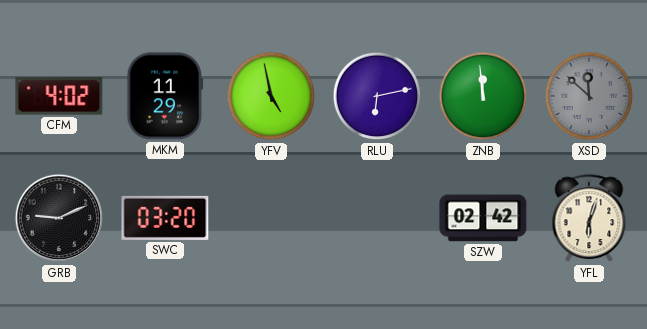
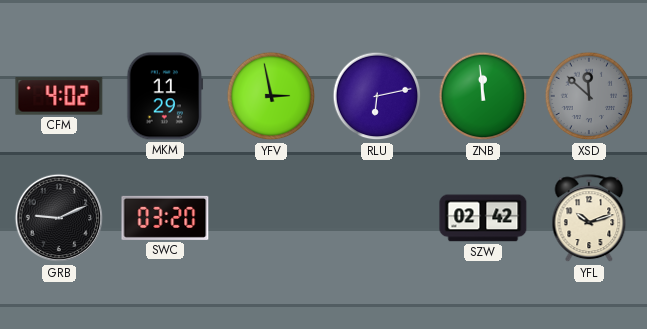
YFV: 4:58 -> 2:58
YFL: 6:03 -> 10:12
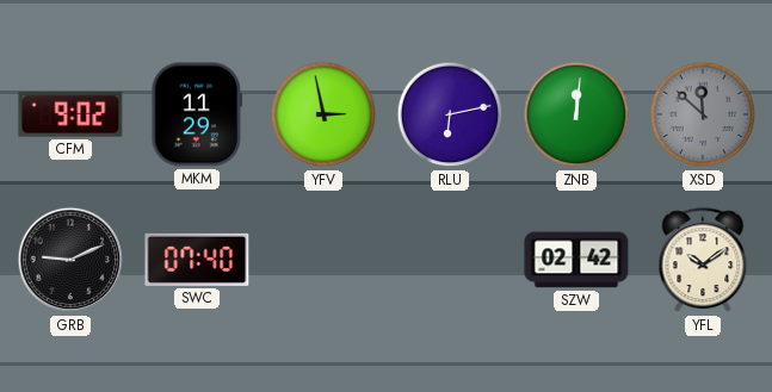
CFM: 4:02 -> 9:02
ZNB: 11:59 -> 12:01
SWC: 03:20 -> 07:40
YFL: 10:12 -> 10:09
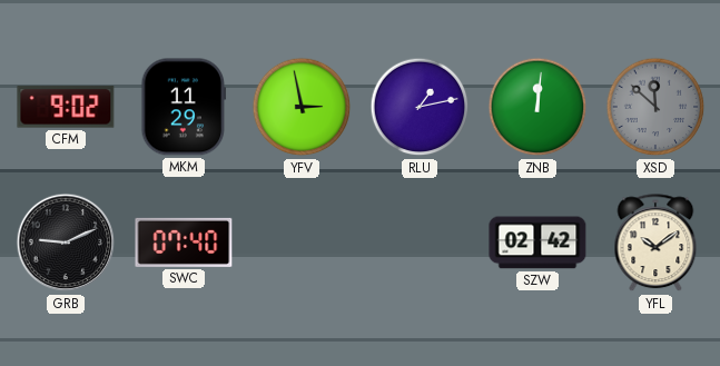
RLU: 6:13 -> 1:13
